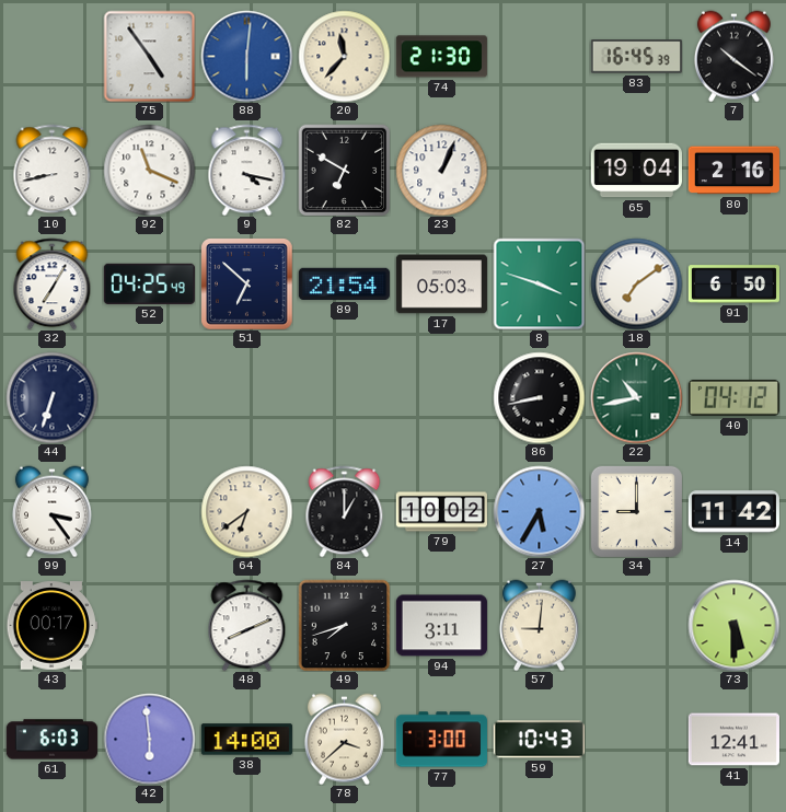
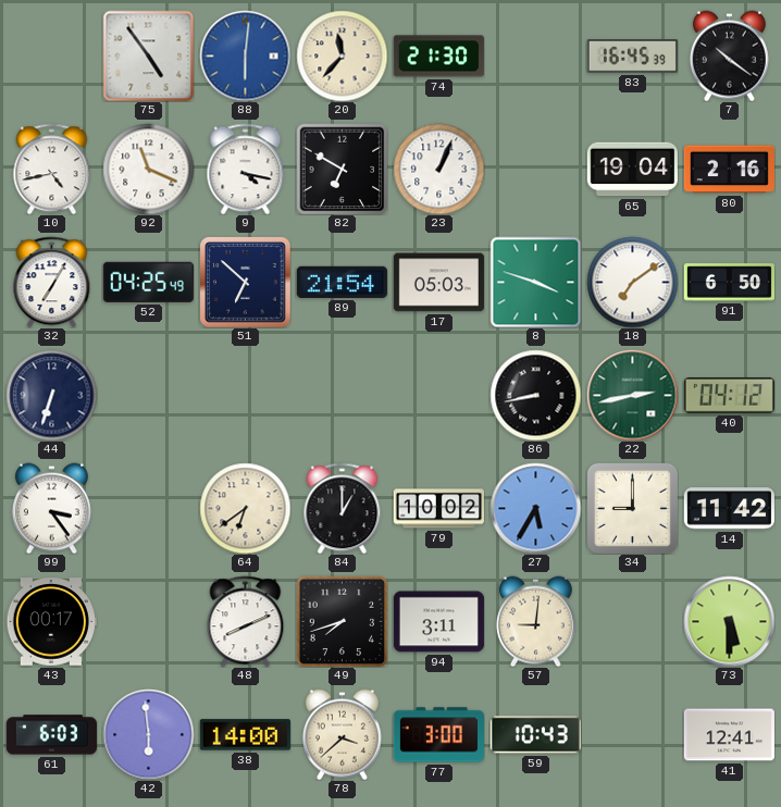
10: 8:43 -> 4:43
22: 10:43 -> 2:43
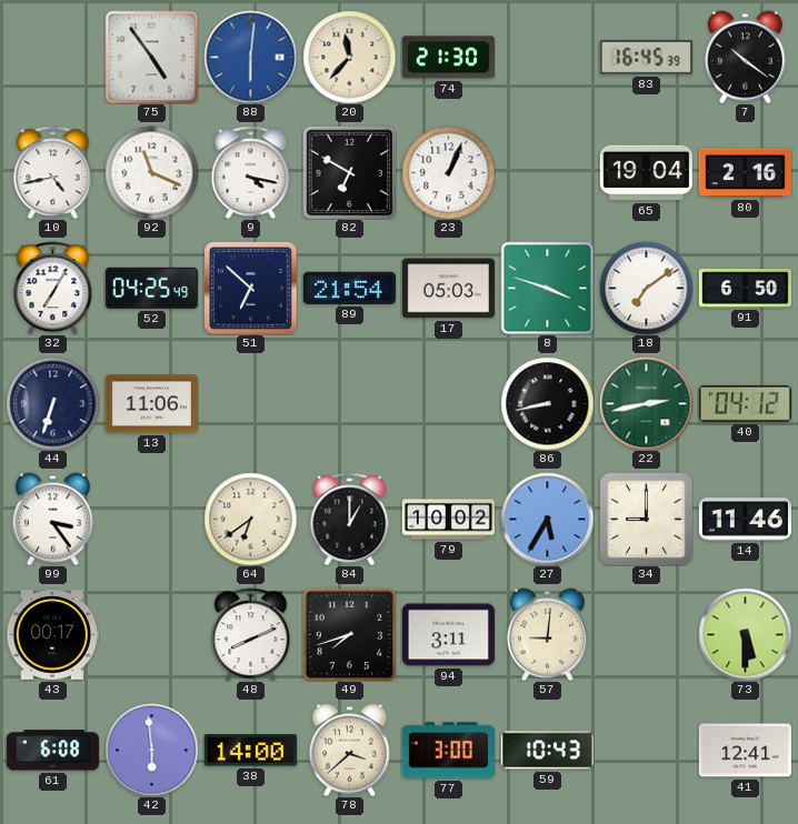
13: none -> 11:06
14: 11:42 -> 11:46
61: 6:03 -> 6:08
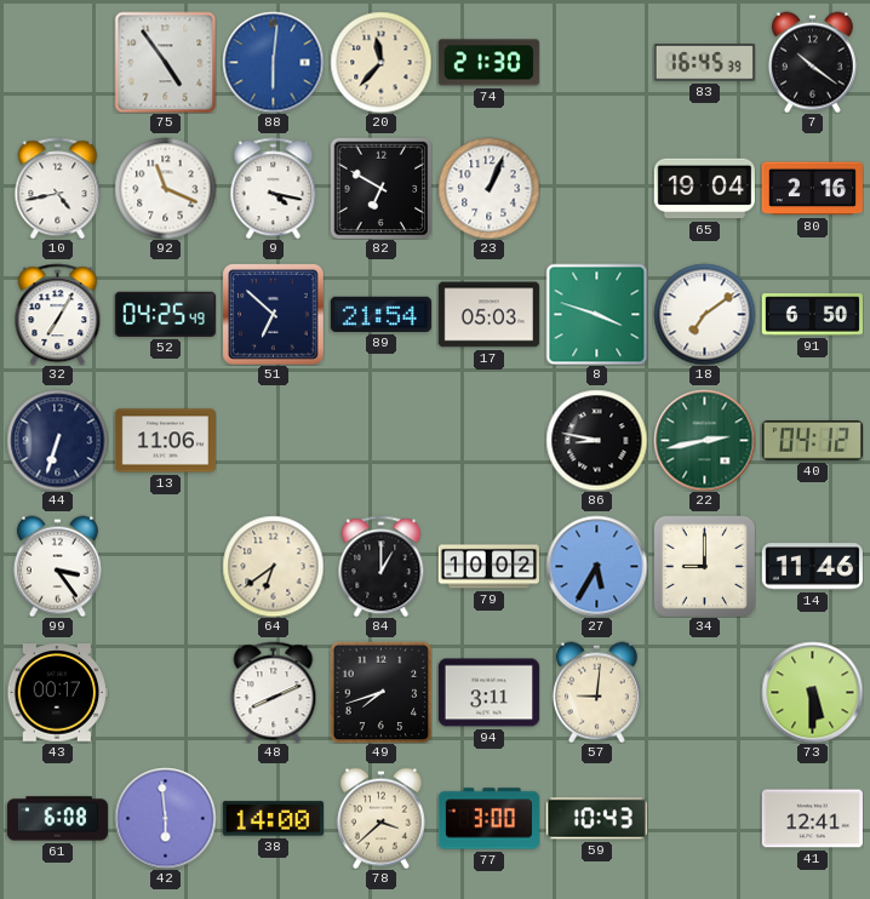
86: 8:43 -> 8:47
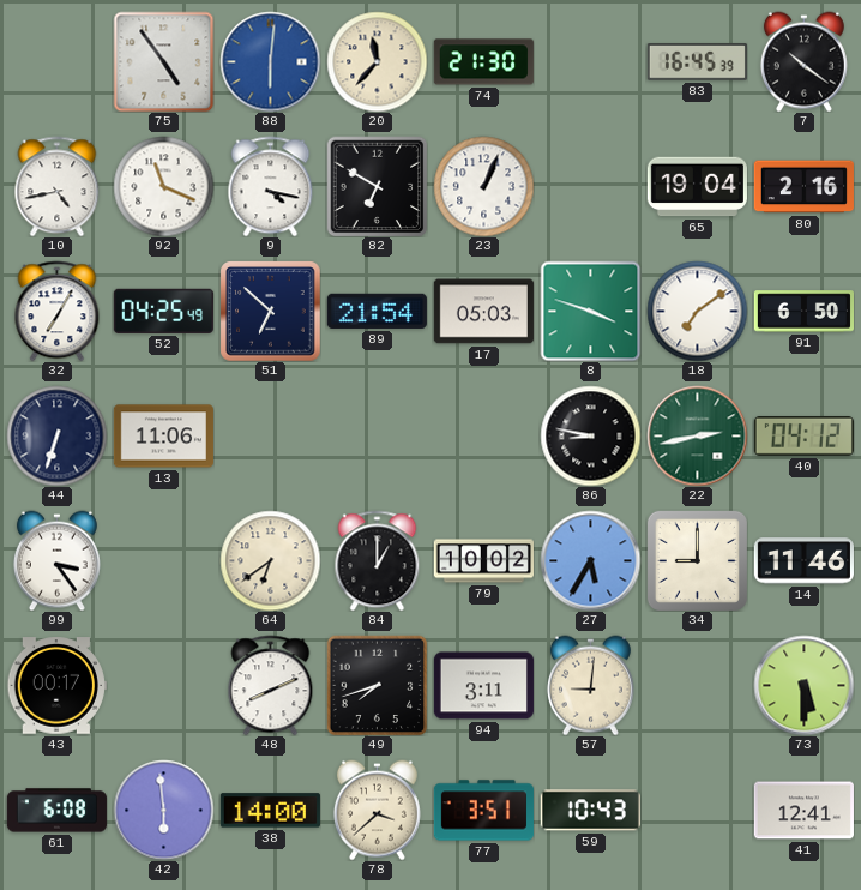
77: 3:00 -> 3:51
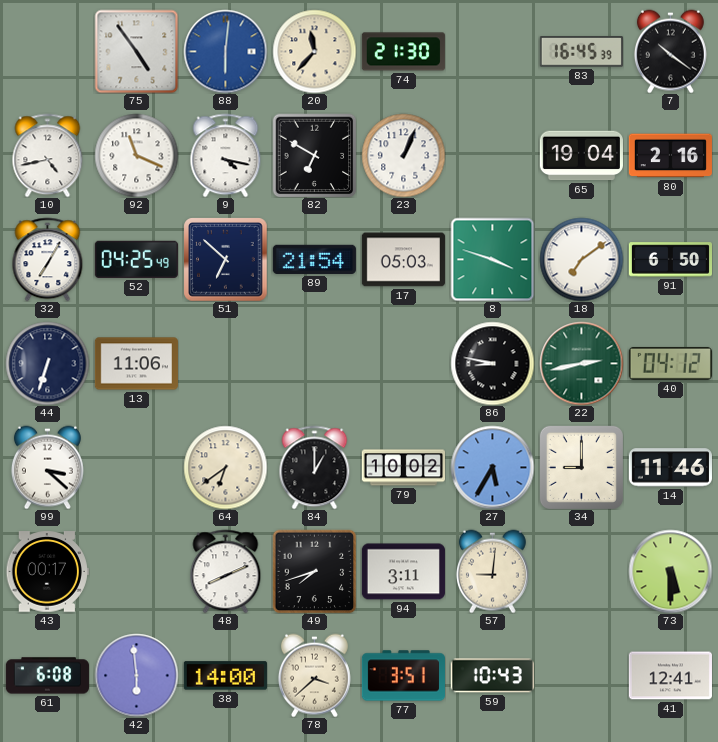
99: 3:24 -> 3:22
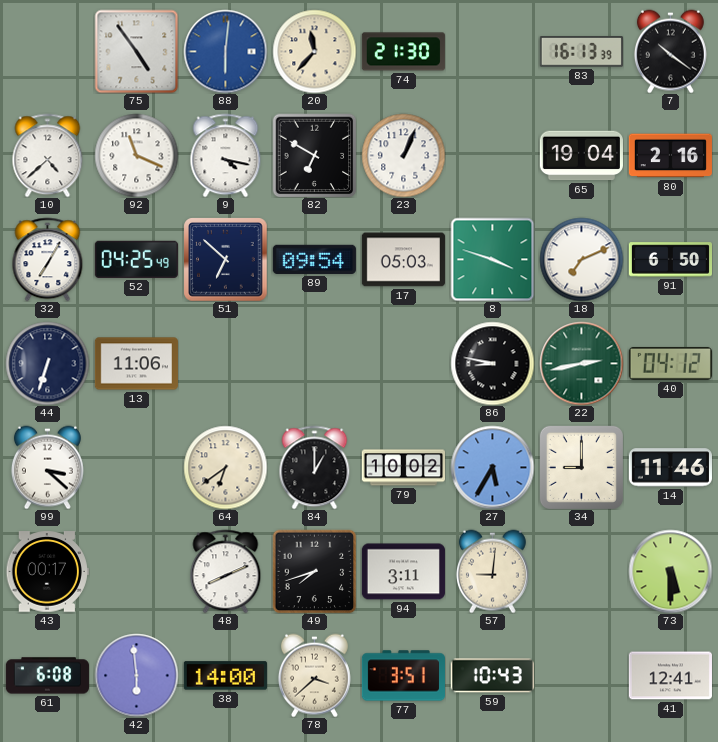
83: 16:45 -> 16:13
10: 4:43 -> 4:38
89: 21:54 -> 09:54
18: 7:09 -> 7:11
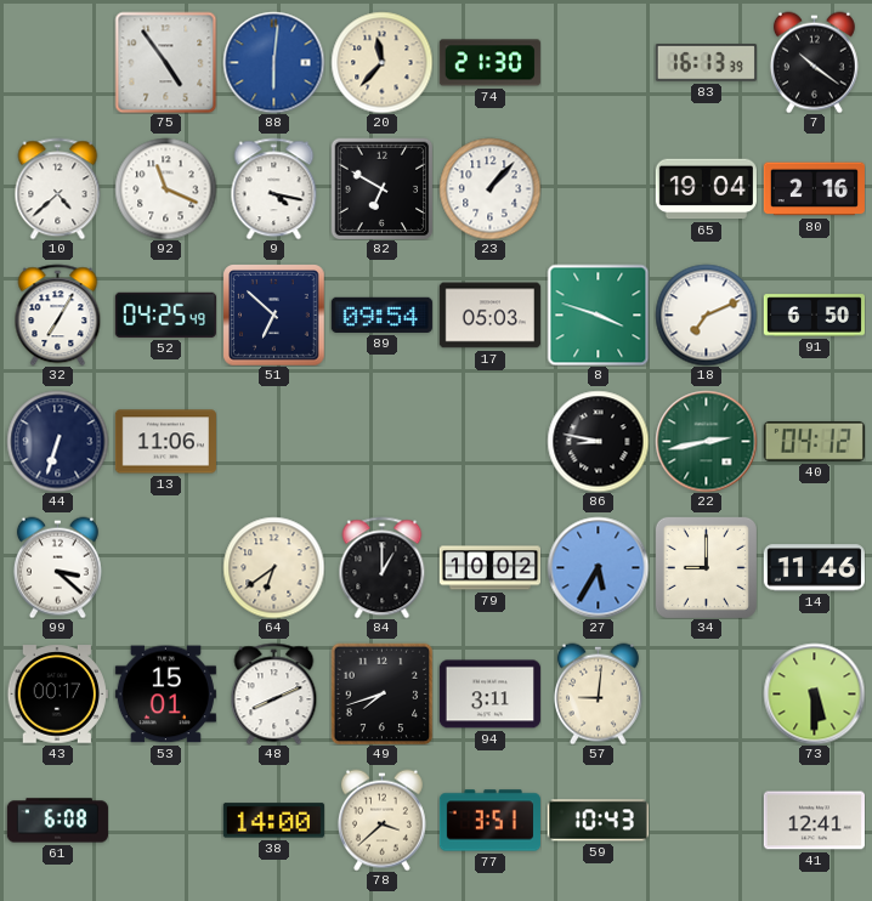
23: 1:04 -> 1:07
53: none -> 15:01
42: 5:59 -> none
